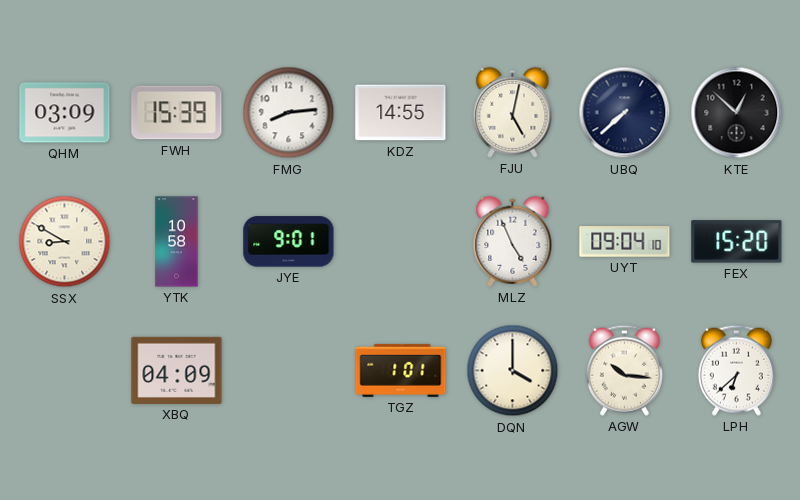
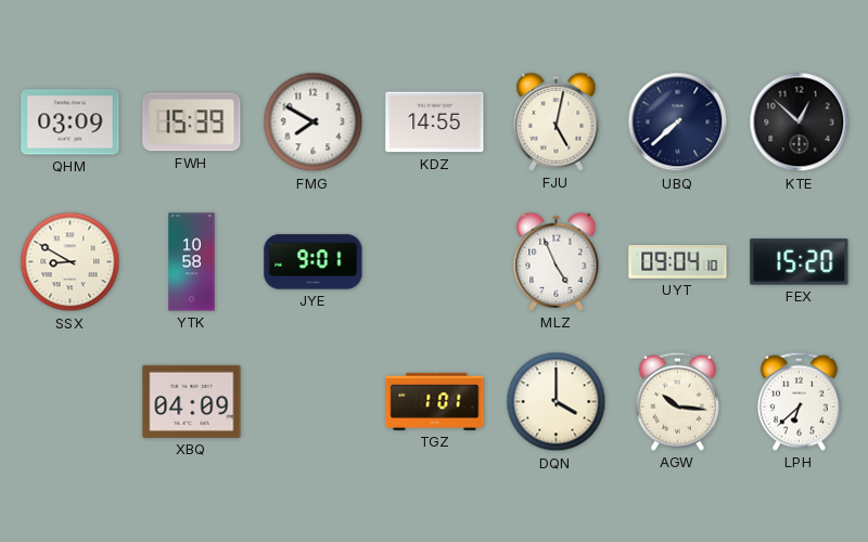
FMG: 8:14 -> 7:50
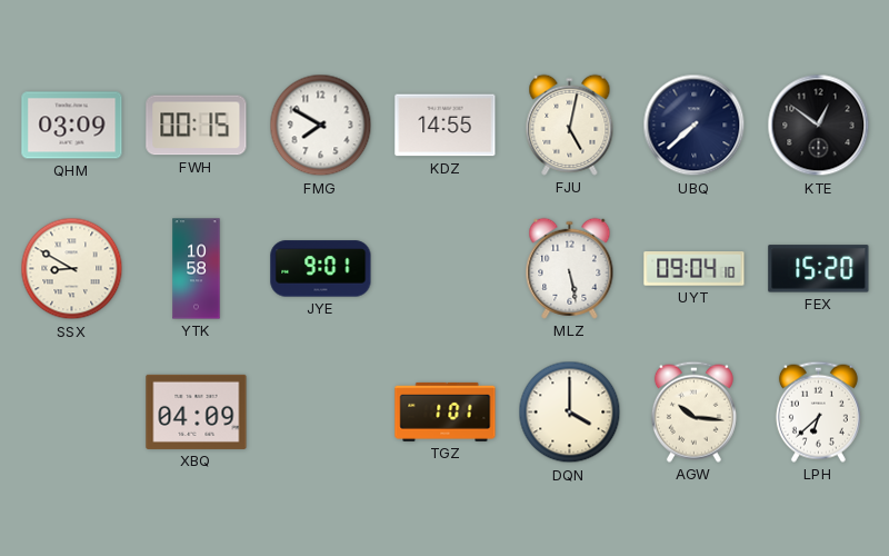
FWH: 15:39 -> 00:15
KTE: 12:52 -> 12:51
MLZ: 4:56 -> 5:28
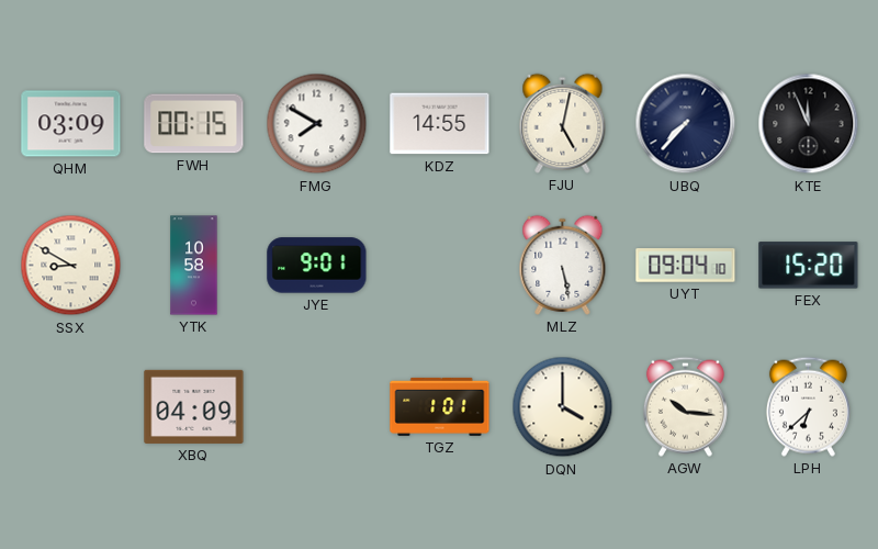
UBQ: 7:38 -> 7:37
KTE: 12:51 -> 11:56
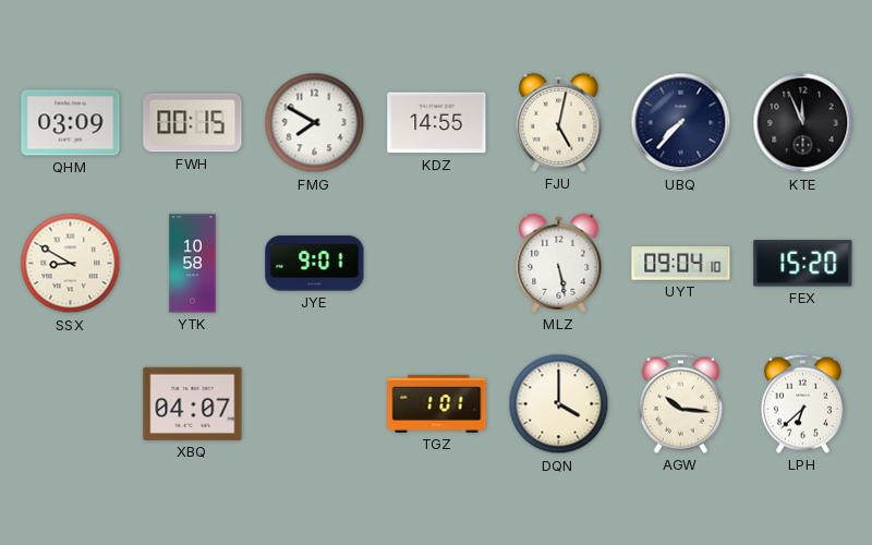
XBQ: 04:09 -> 04:07
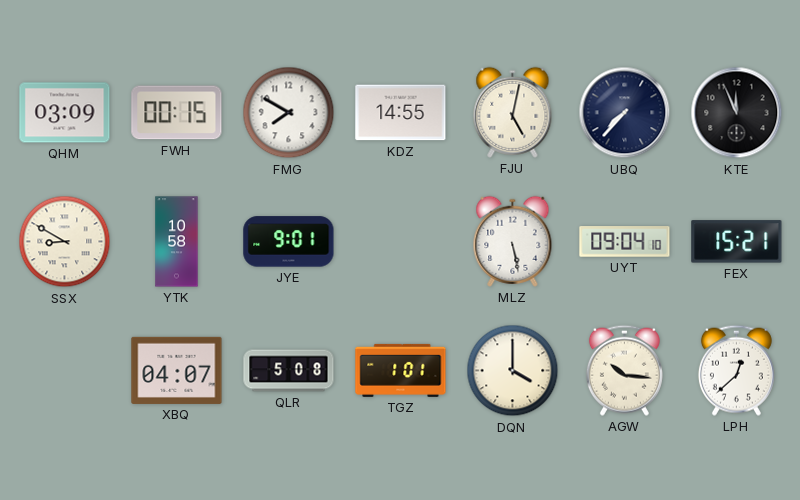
FEX: 15:20 -> 15:21
QLR: none -> 5:08
LPH: 6:38 -> 12:38
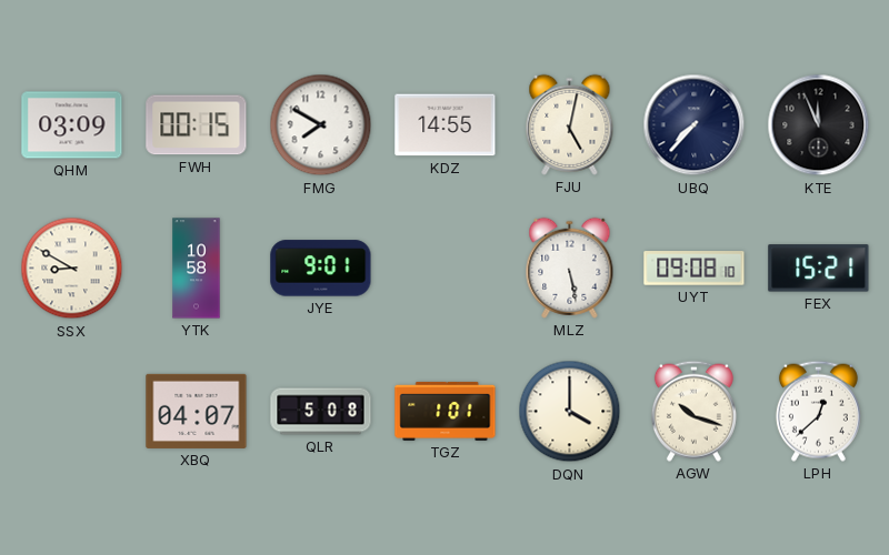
UYT: 09:04 -> 09:08
AGW: 10:16 -> 10:18
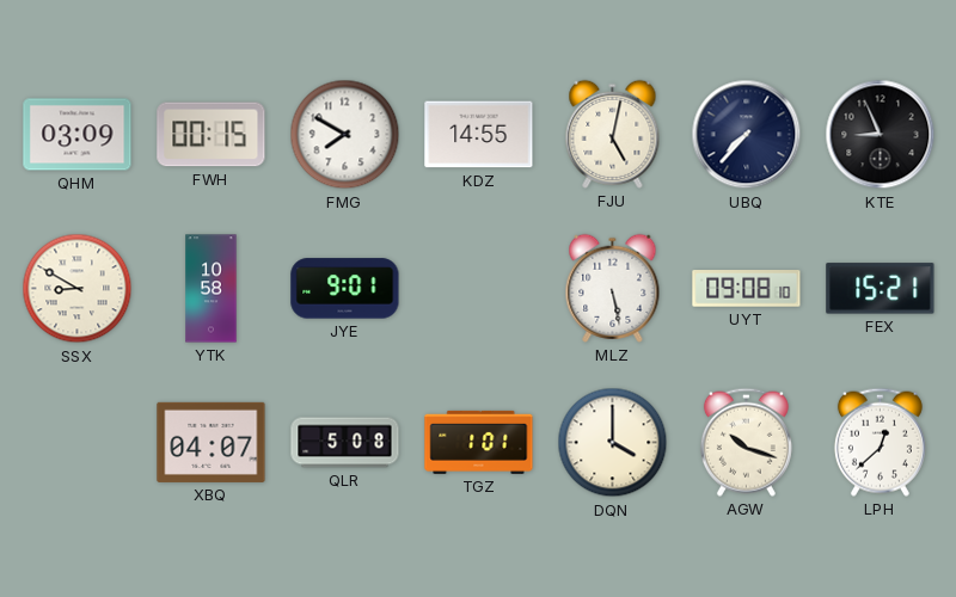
KTE: 11:56 -> 8:56
